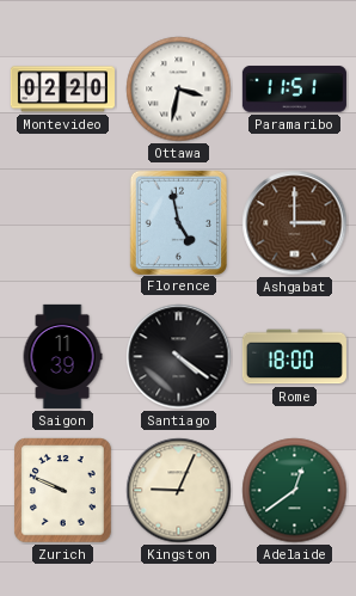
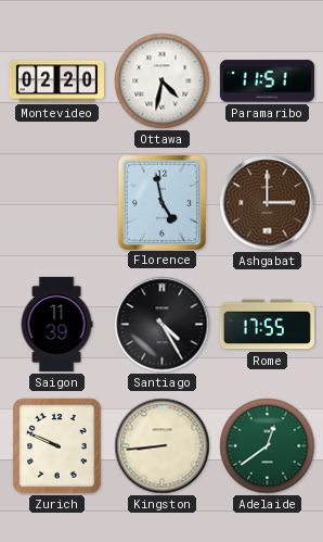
Ottawa: 3:32 -> 4:32
Santiago: 4:21 -> 4:25
Rome: 18:00 -> 17:55
Kingston: 9:04 -> 8:44
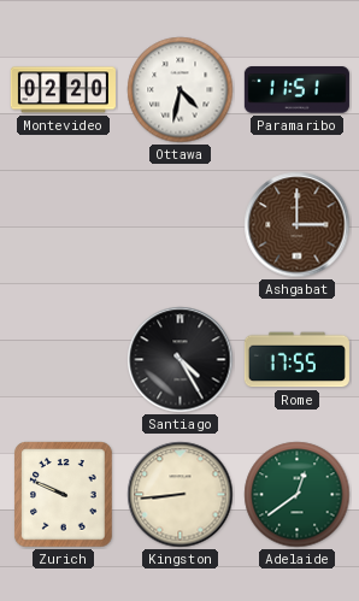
Florence: 4:58 -> none
Saigon: 11:39 -> none
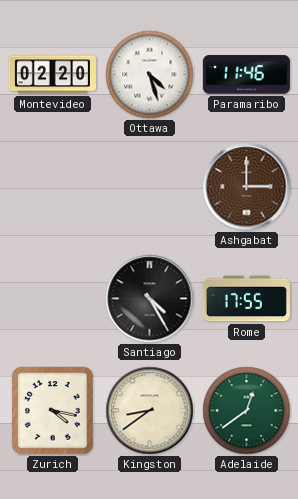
Ottawa: 4:32 -> 4:27
Paramaribo: 11:51 -> 11:46
Zurich: 9:49 -> 4:17
Kingston: 8:44 -> 8:39
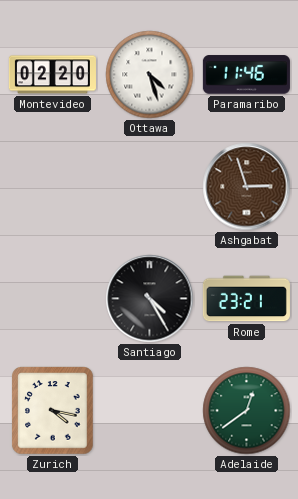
Ashgabat: 3:00 -> 2:57
Rome: 17:55 -> 23:21
Kingston: 8:39 -> none
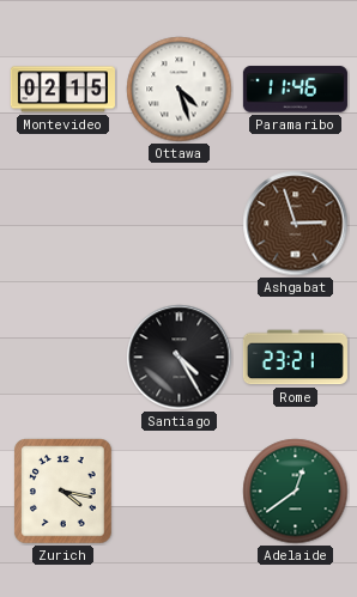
Montevideo: 02:20 -> 02:15
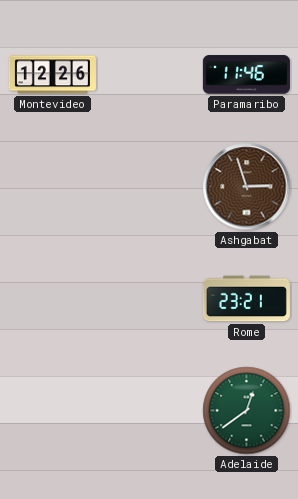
Montevideo: 02:15 -> 12:26
Ottawa: 4:27 -> none
Santiago: 4:25 -> none
Zurich: 4:17 -> none
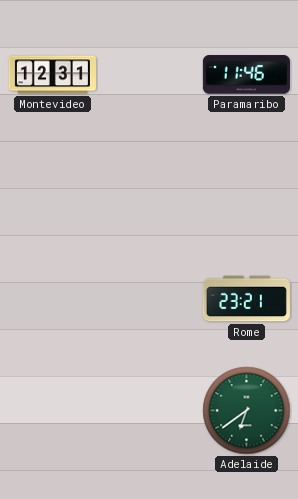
Montevideo: 12:26 -> 12:31
Ashgabat: 2:57 -> none
Adelaide: 12:39 -> 6:39
